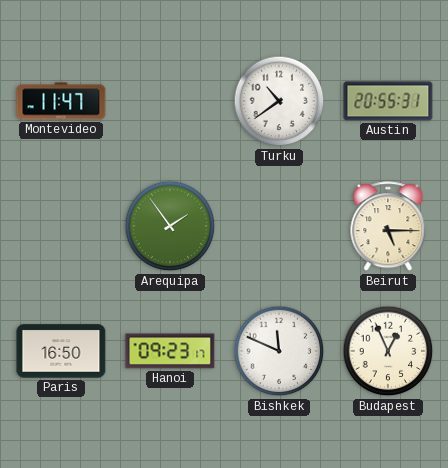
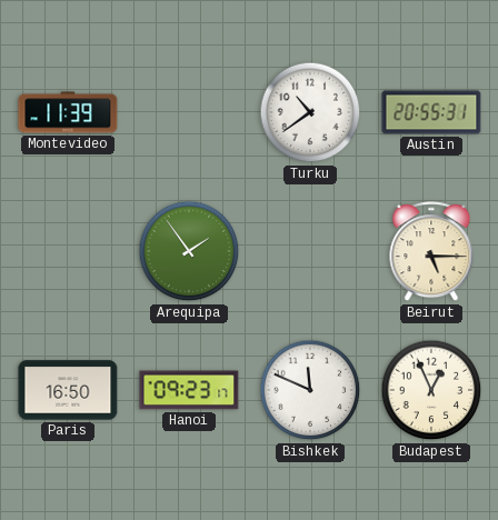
Montevideo: 11:47 -> 11:39
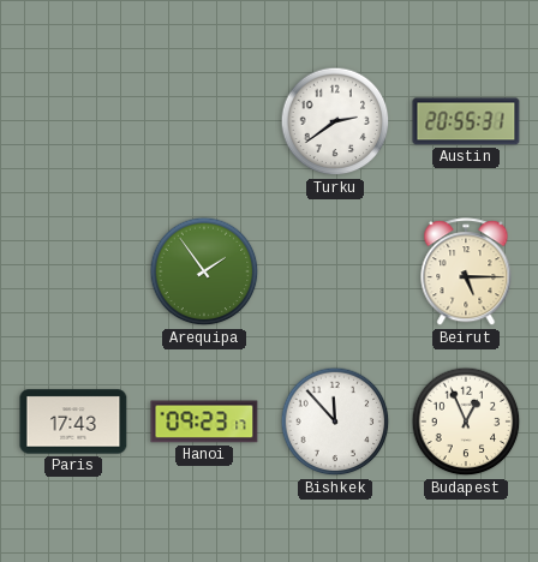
Montevideo: 11:39 -> none
Turku: 10:39 -> 2:39
Paris: 16:50 -> 17:43
Bishkek: 11:49 -> 11:53
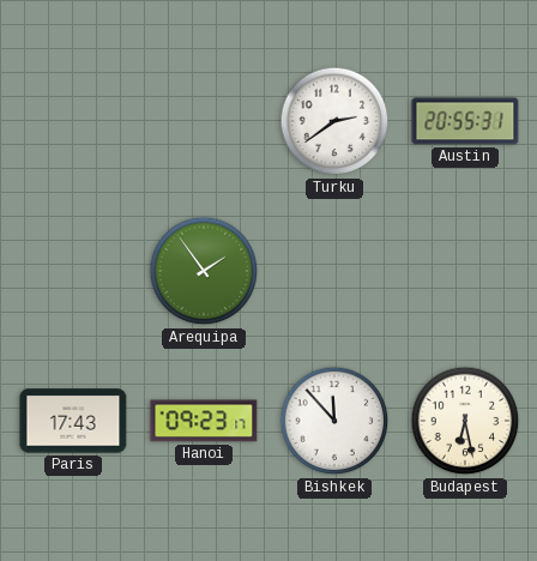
Beirut: 5:15 -> none
Budapest: 12:56 -> 6:28
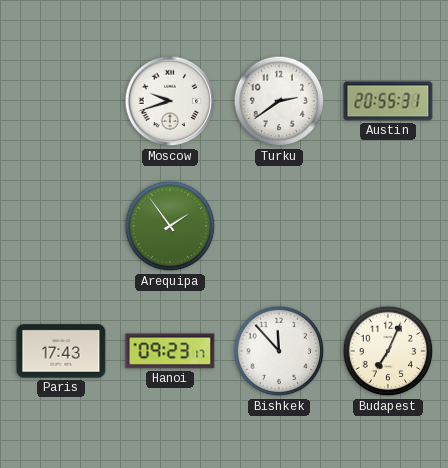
Moscow: none -> 9:42
Budapest: 6:28 -> 7:04
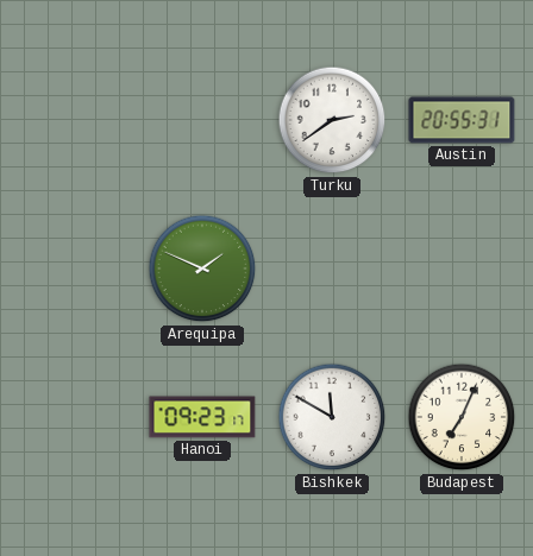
Moscow: 9:42 -> none
Arequipa: 1:54 -> 1:49
Paris: 17:43 -> none
Bishkek: 11:53 -> 11:50
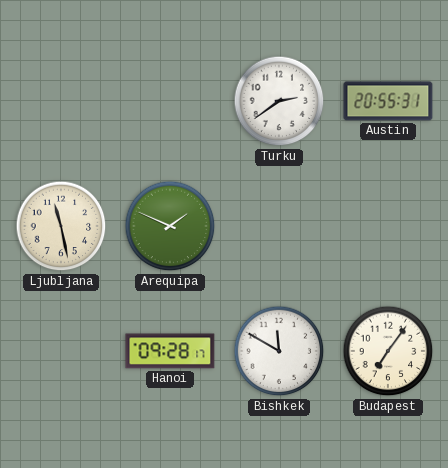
Ljubljana: none -> 11:28
Hanoi: 09:23 -> 09:28
Budapest: 7:04 -> 7:06
